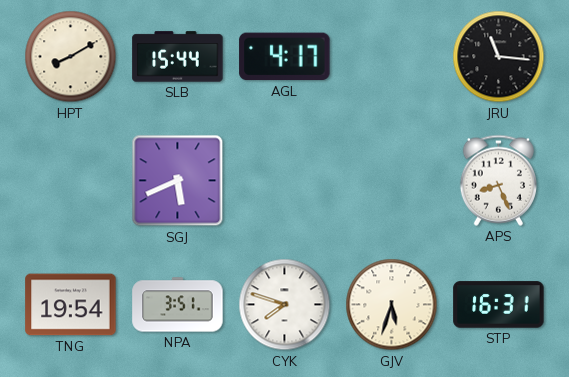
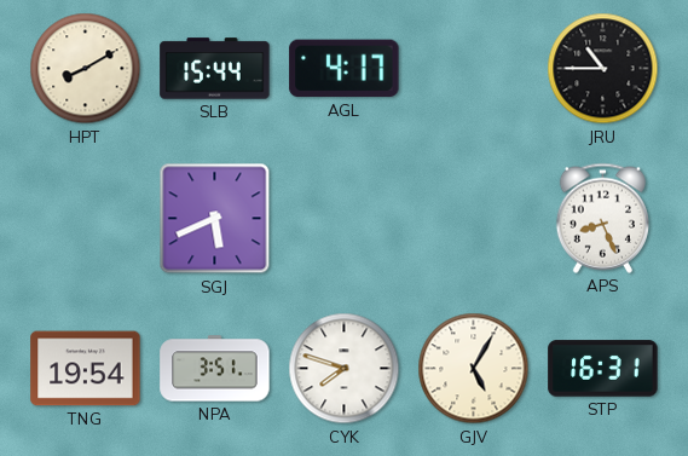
JRU: 11:16 -> 10:45
GJV: 5:33 -> 5:05
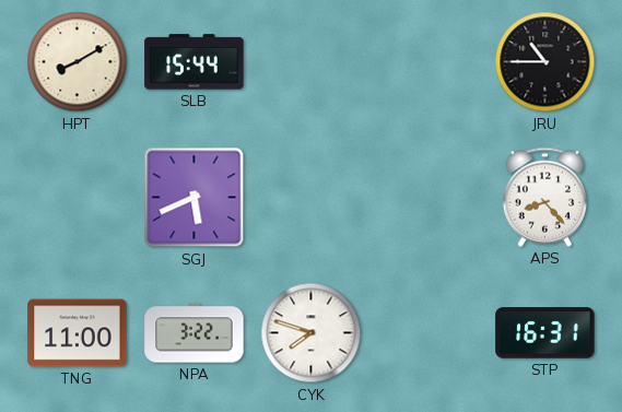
AGL: 4:17 -> none
APS: 8:26 -> 8:23
TNG: 19:54 -> 11:00
NPA: 3:51 -> 3:22
GJV: 5:05 -> none
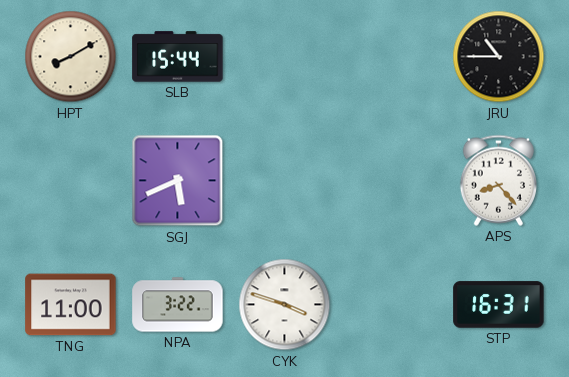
CYK: 7:48 -> 3:48
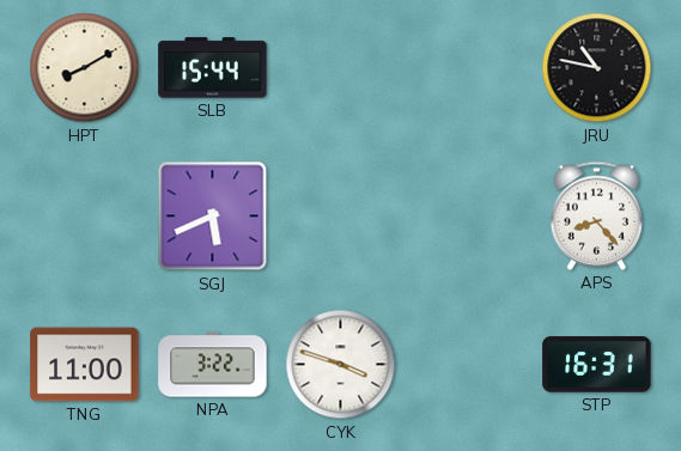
JRU: 10:45 -> 10:47
